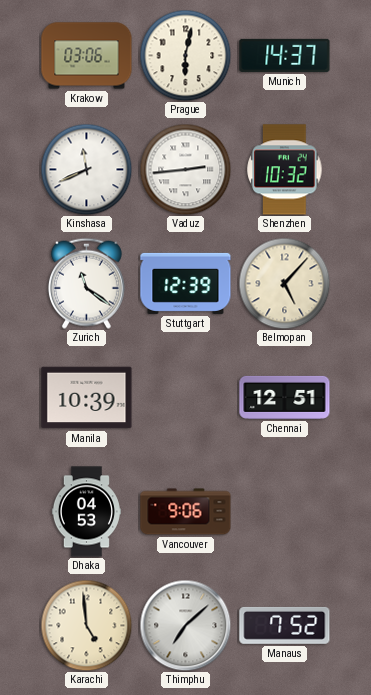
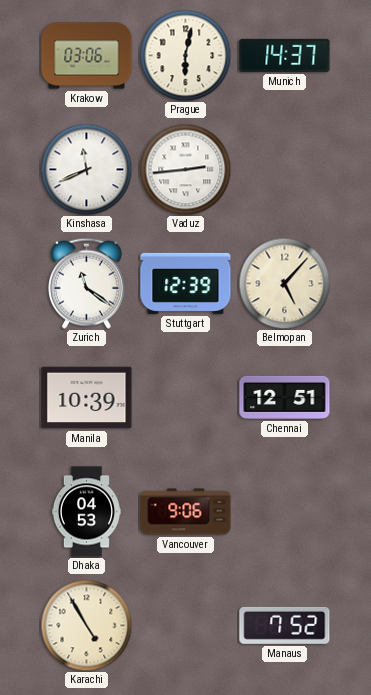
Shenzhen: 10:32 -> none
Karachi: 4:59 -> 4:55
Thimphu: 7:08 -> none
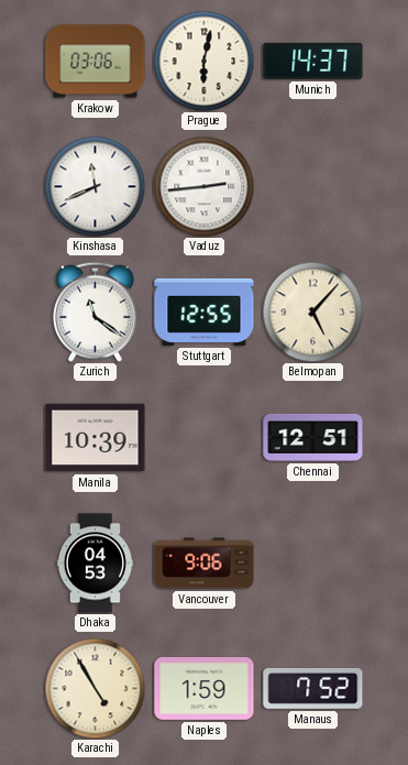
Stuttgart: 12:39 -> 12:55
Naples: none -> 1:59
